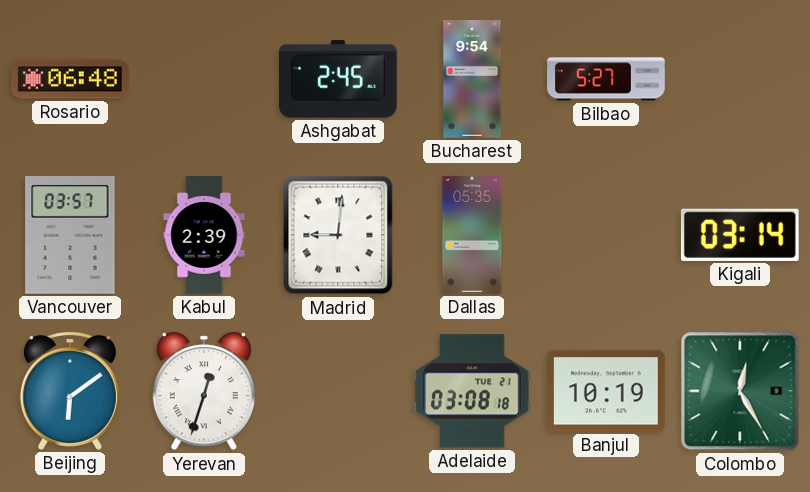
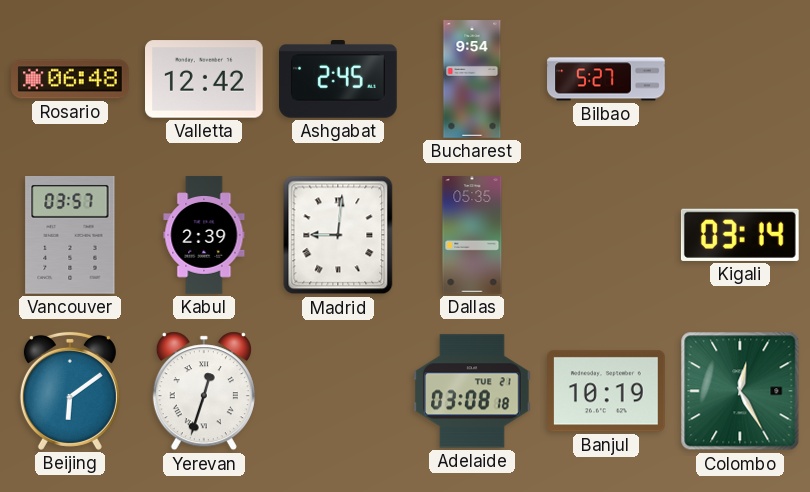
Valletta: none -> 12:42
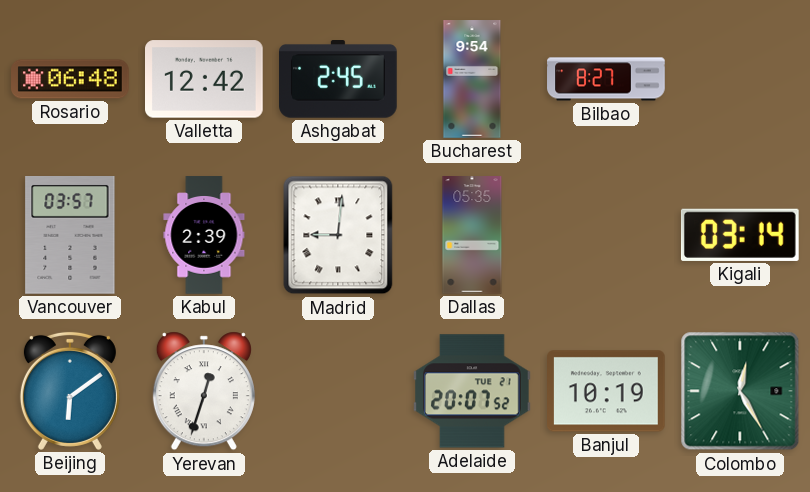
Bilbao: 5:27 -> 8:27
Adelaide: 03:08 -> 20:07
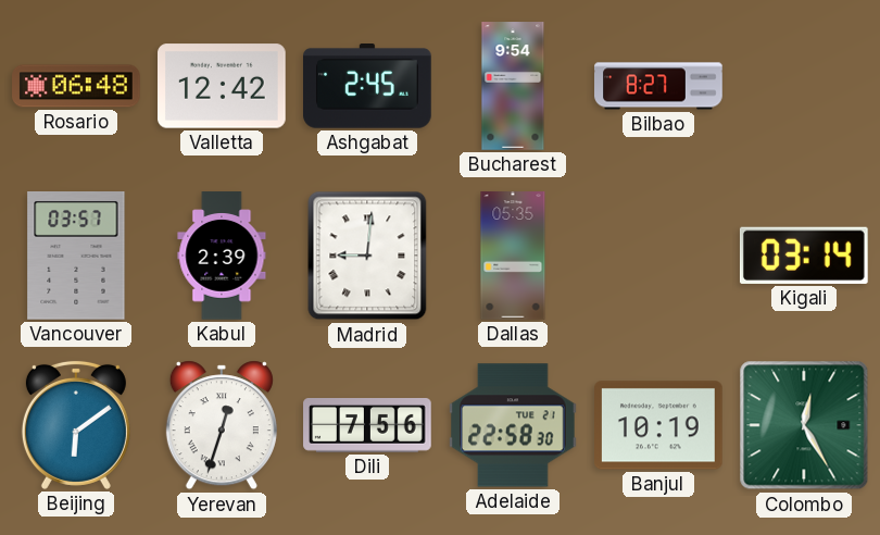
Dili: none -> 7:56
Adelaide: 20:07 -> 22:58
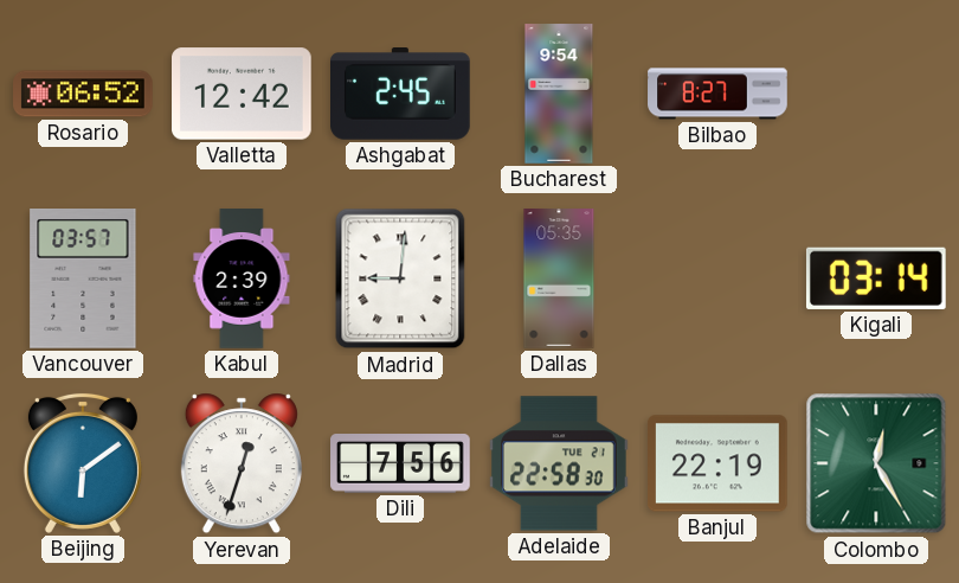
Rosario: 06:48 -> 06:52
Banjul: 10:19 -> 22:19
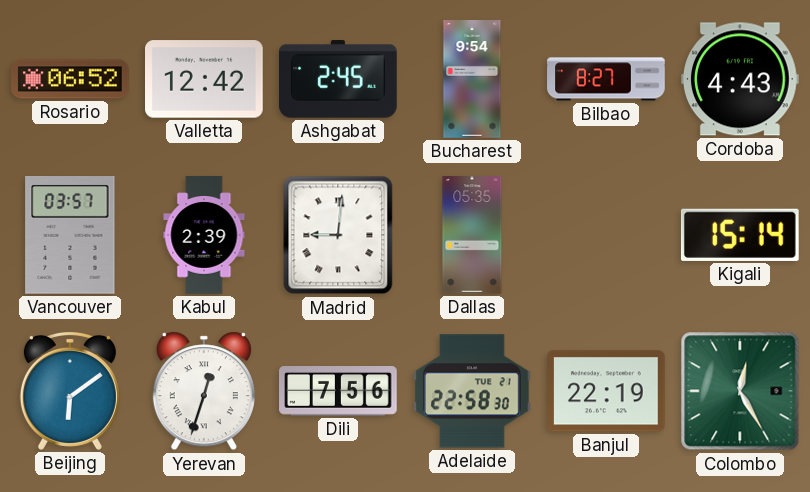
Cordoba: none -> 4:43
Kigali: 03:14 -> 15:14
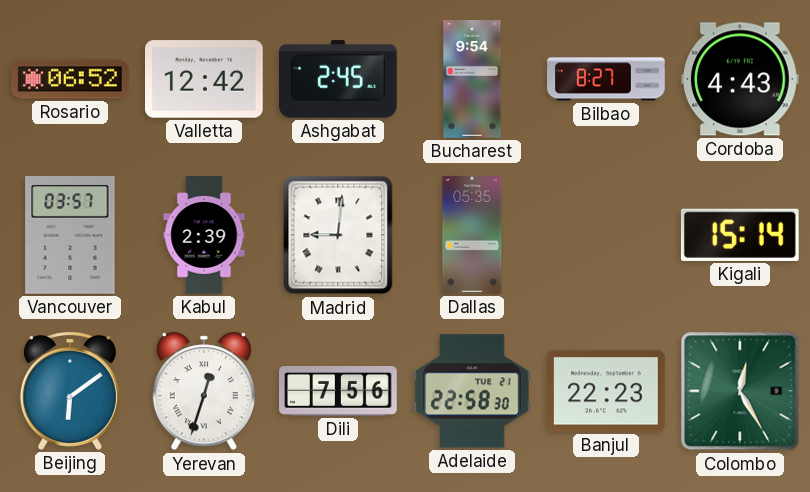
Banjul: 22:19 -> 22:23
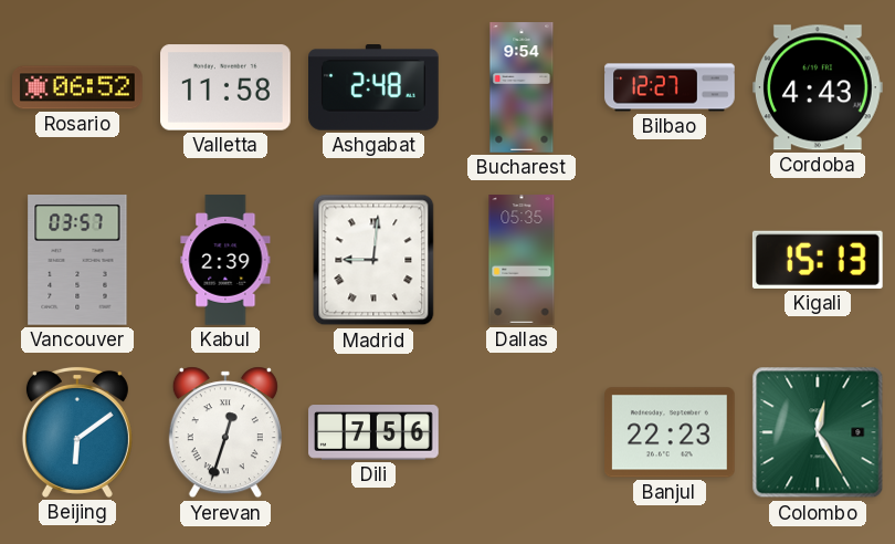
Valletta: 12:42 -> 11:58
Ashgabat: 2:45 -> 2:48
Bilbao: 8:27 -> 12:27
Kigali: 15:14 -> 15:13
Adelaide: 22:58 -> none
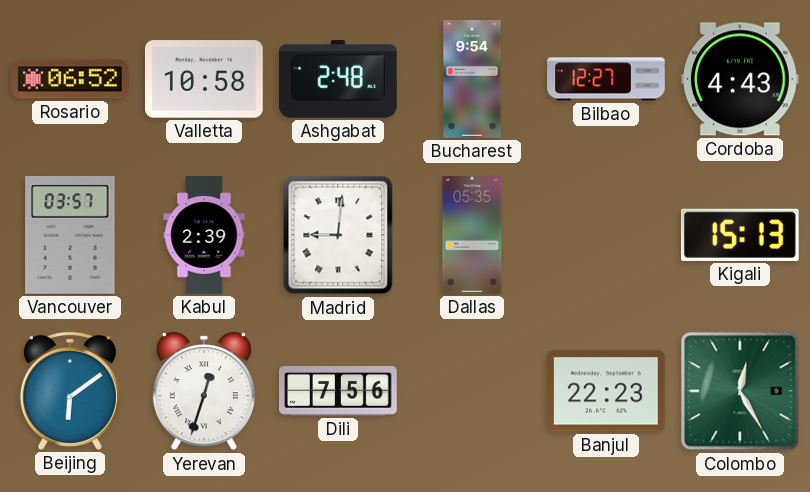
Valletta: 11:58 -> 10:58
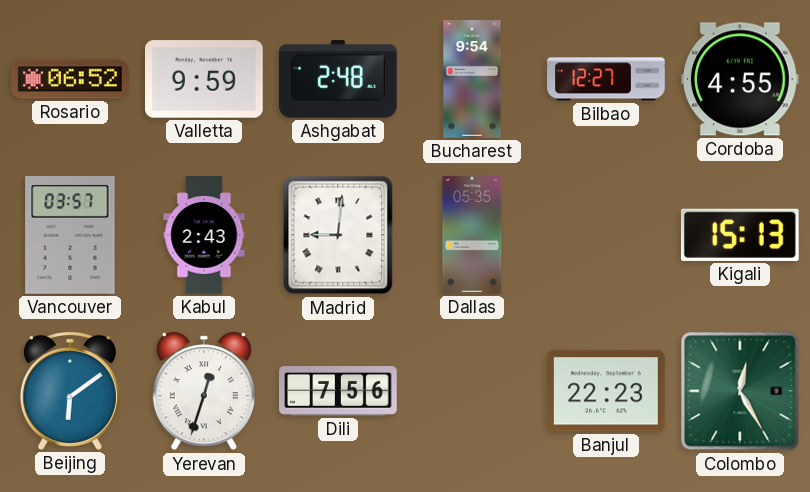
Valletta: 10:58 -> 9:59
Cordoba: 4:43 -> 4:55
Kabul: 2:39 -> 2:43
